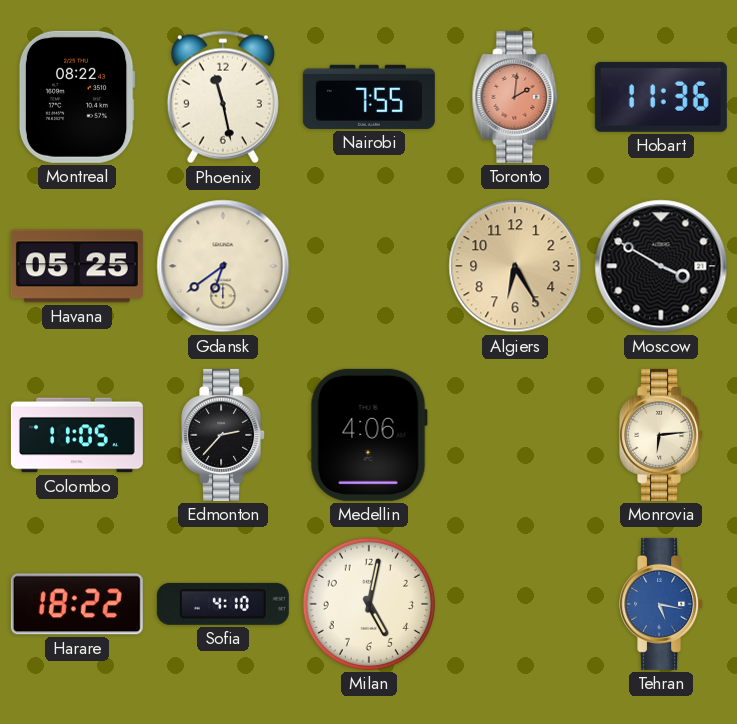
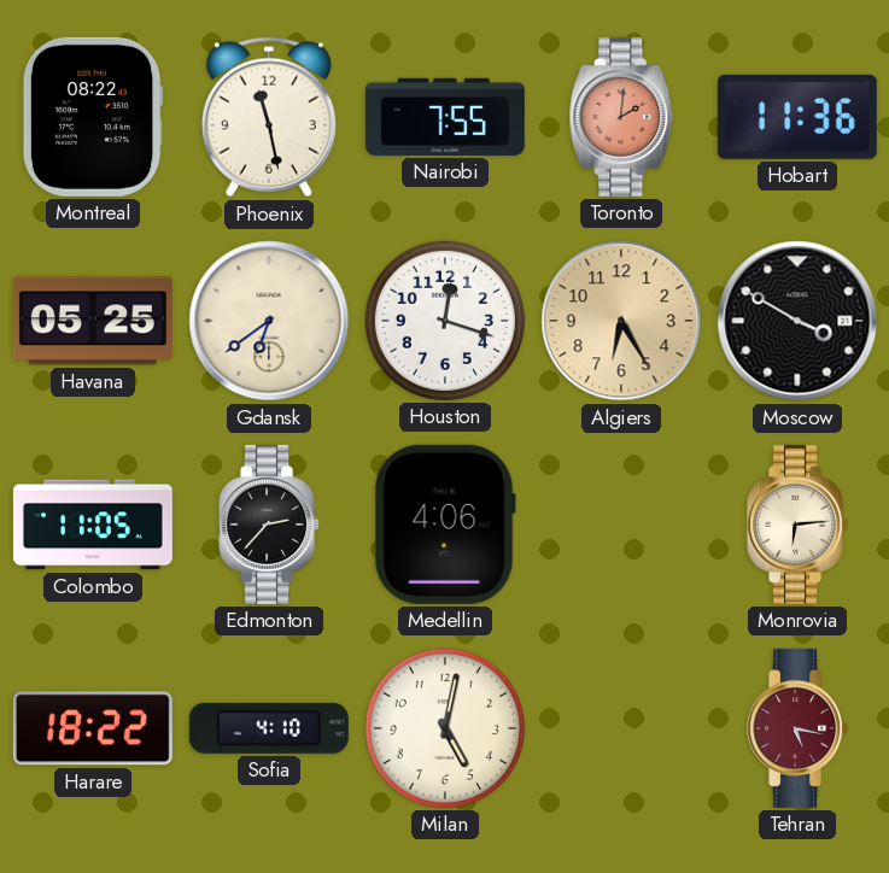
Houston: none -> 12:18
Tehran dial: blue -> burgundy
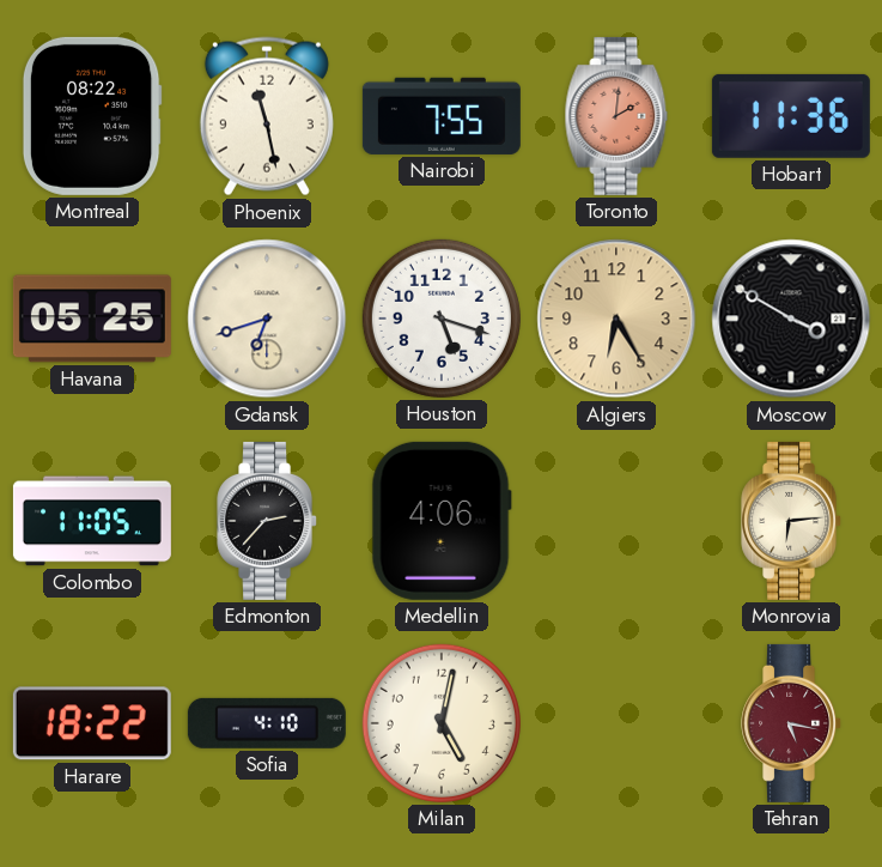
Gdansk: 6:39 -> 6:42
Houston: 12:18 -> 5:18
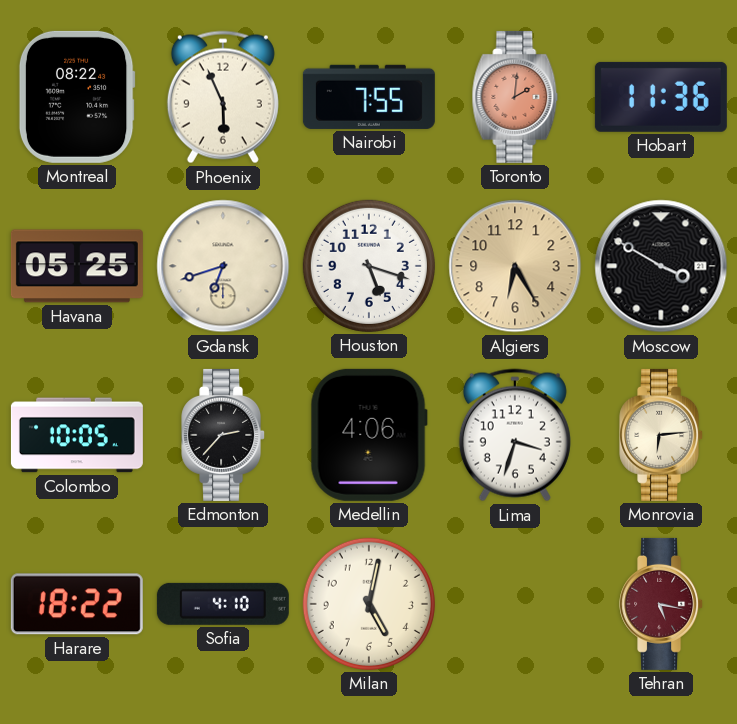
Phoenix: 11:28 -> 5:56
Colombo: 11:05 -> 10:05
Lima: none -> 3:33
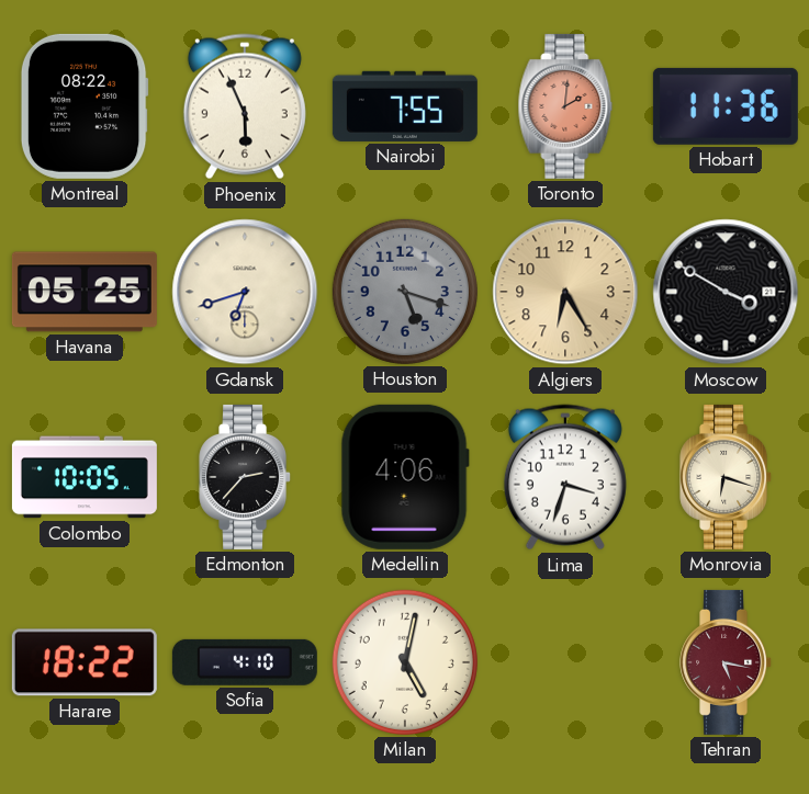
Houston dial: white -> grey
Monrovia: 6:14 -> 6:18
